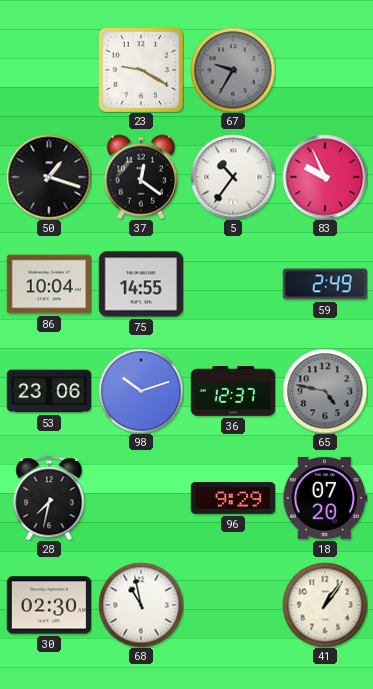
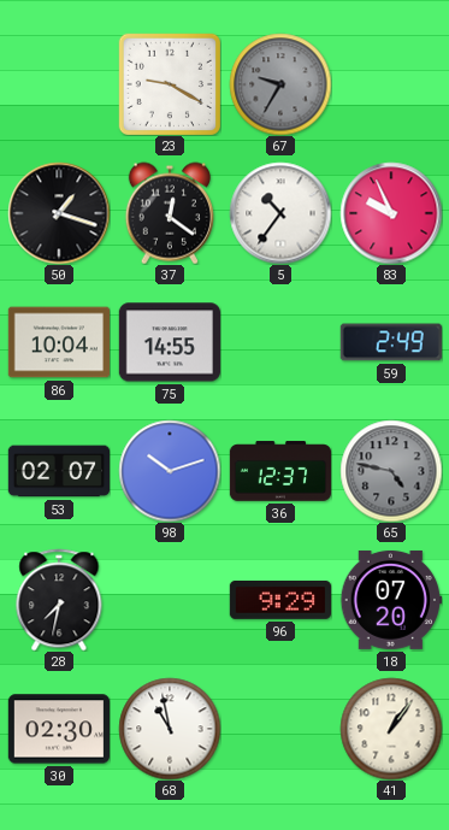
53: 23:06 -> 02:07
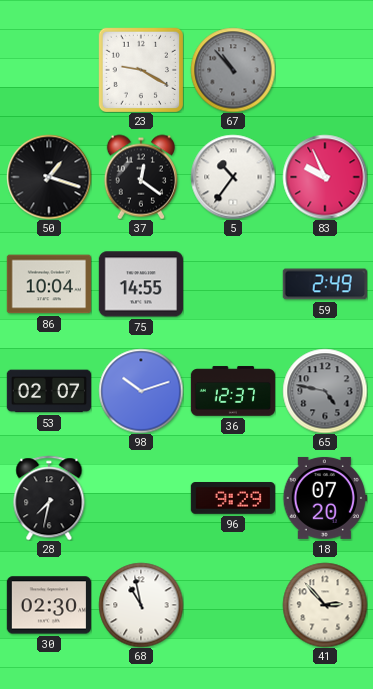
67: 9:35 -> 10:53
41: 1:06 -> 2:53
